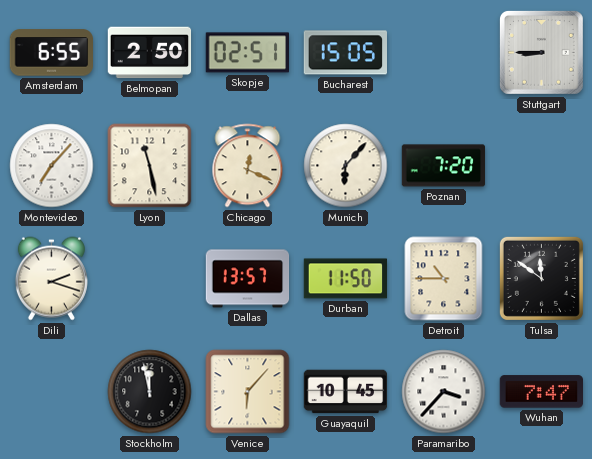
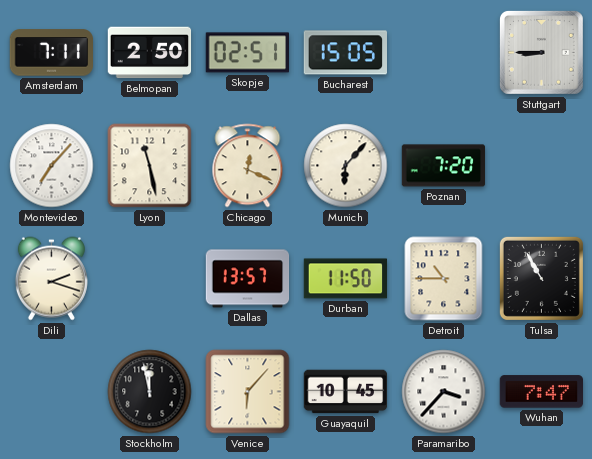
Amsterdam: 6:55 -> 7:11
Tulsa: 11:51 -> 10:55
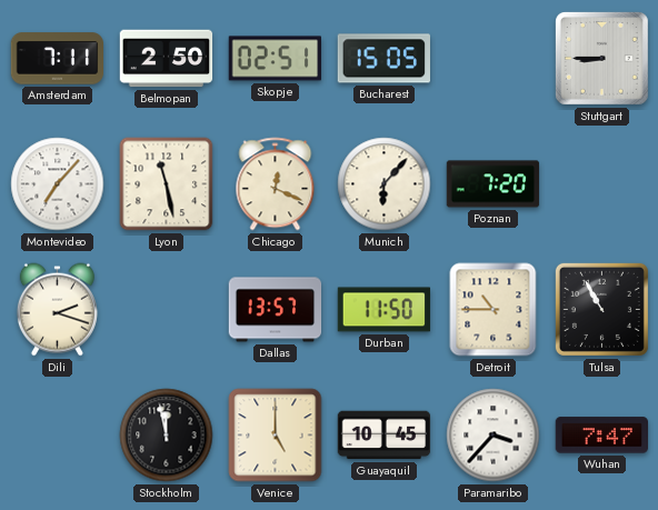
Venice: 6:07 -> 5:00
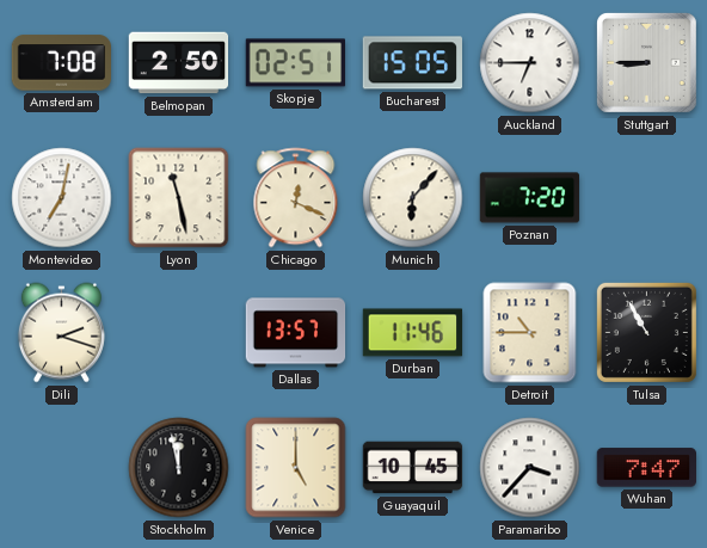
Amsterdam: 7:11 -> 7:08
Auckland: none -> 6:45
Montevideo: 7:07 -> 7:02
Durban: 11:50 -> 11:46
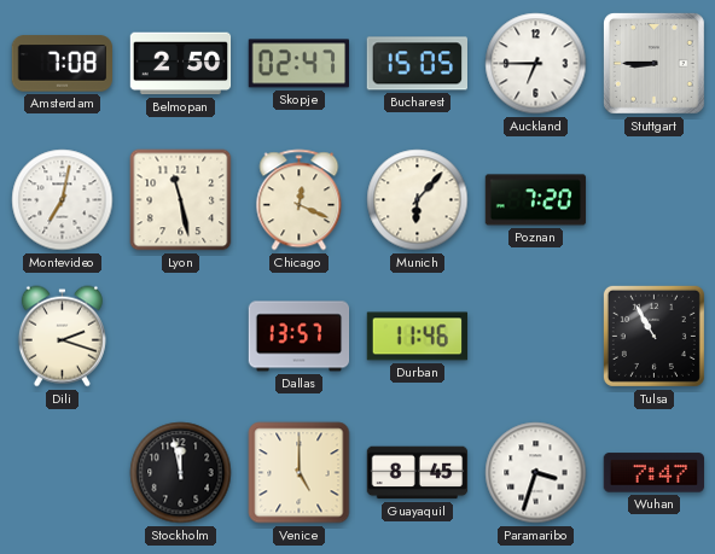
Skopje: 02:51 -> 02:47
Detroit: 10:45 -> none
Guayaquil: 10:45 -> 8:45
Paramaribo: 3:37 -> 3:33
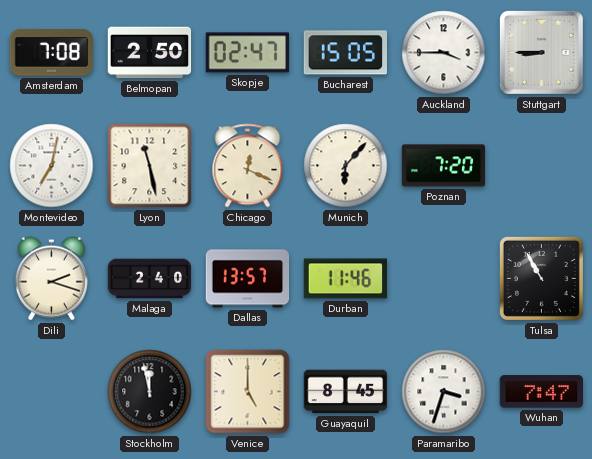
Auckland: 6:45 -> 3:45
Malaga: none -> 2:40
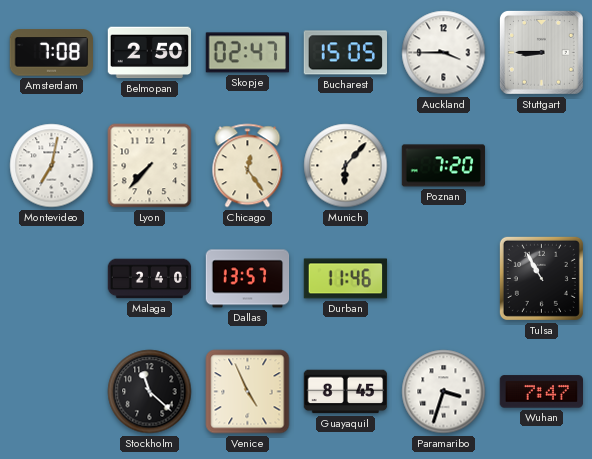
Lyon: 11:28 -> 7:37
Chicago: 12:19 -> 12:24
Dili: 2:18 -> none
Stockholm: 11:58 -> 11:22
Venice: 5:00 -> 4:56
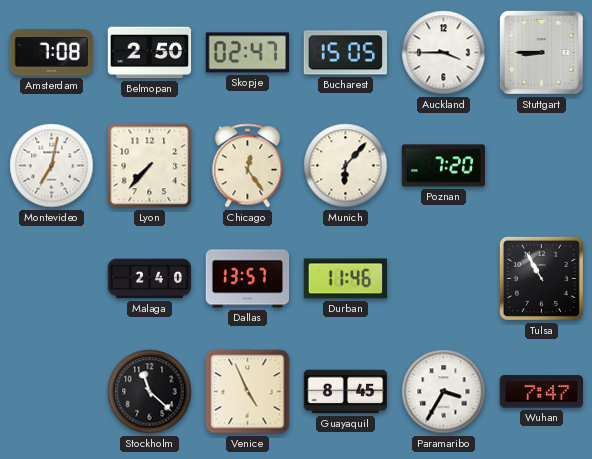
Paramaribo: 3:33 -> 3:35
